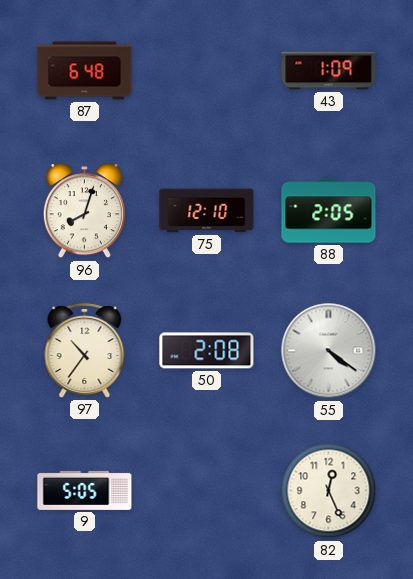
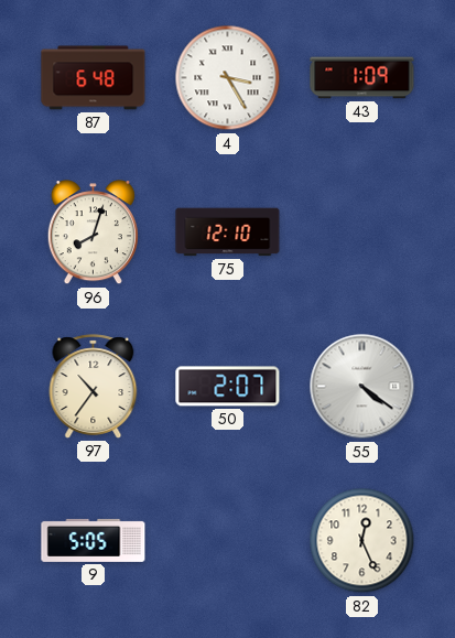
4: none -> 3:25
88: 2:05 -> none
50: 2:08 -> 2:07
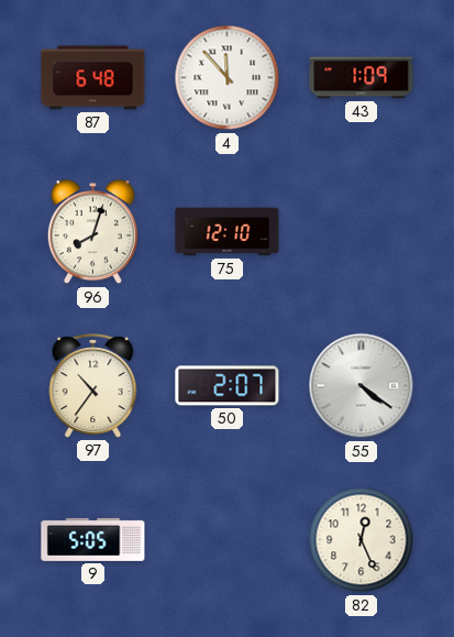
4: 3:25 -> 11:53
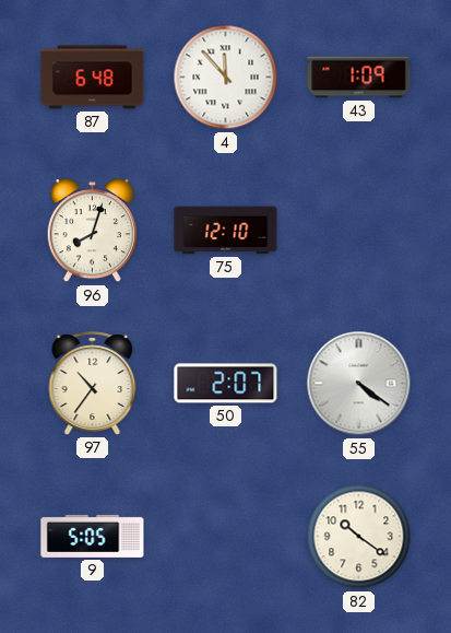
82: 12:26 -> 10:21
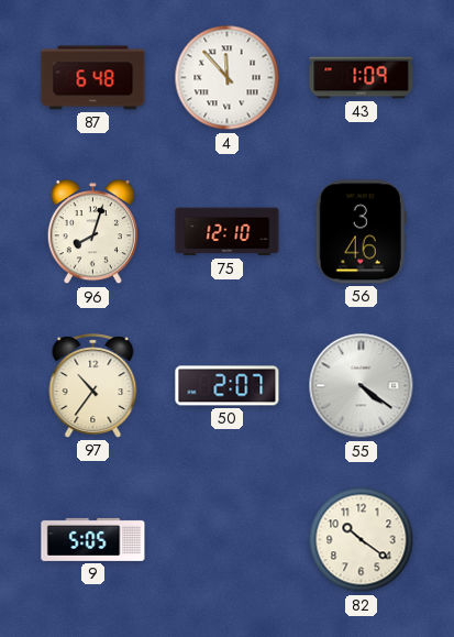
56: none -> 3:46
